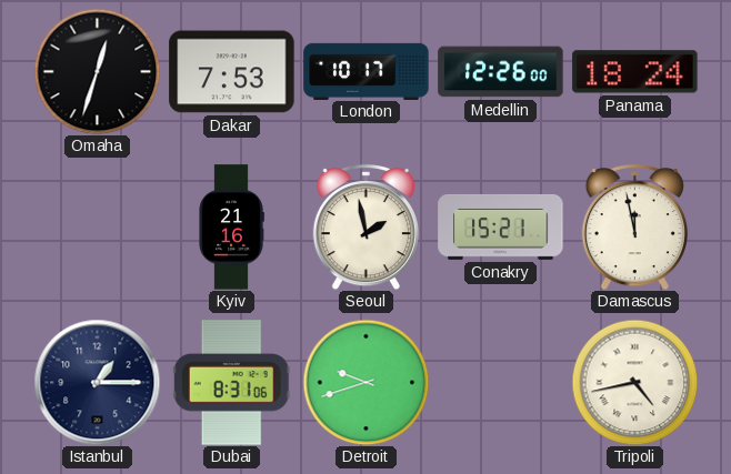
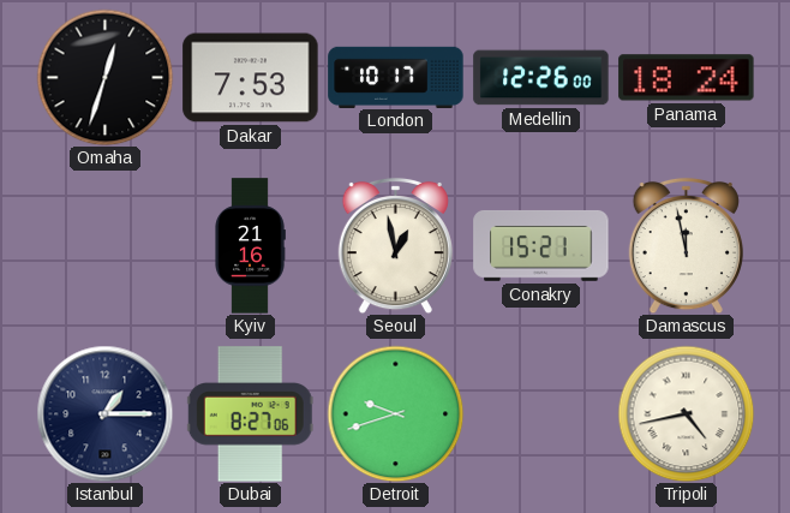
Seoul: 1:58 -> 12:58
Dubai: 8:31 -> 8:27
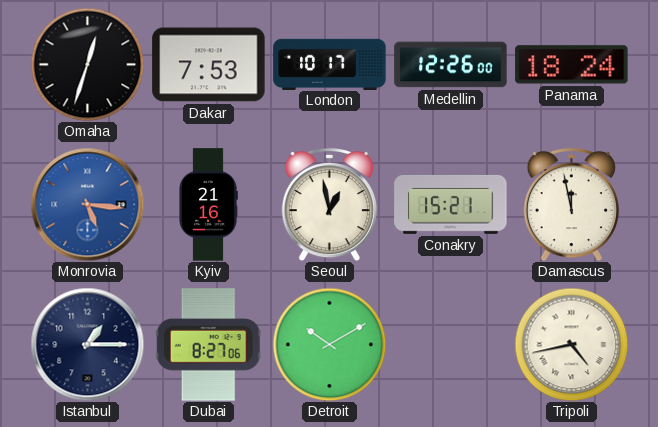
Monrovia: none -> 5:16
Detroit: 9:42 -> 10:10
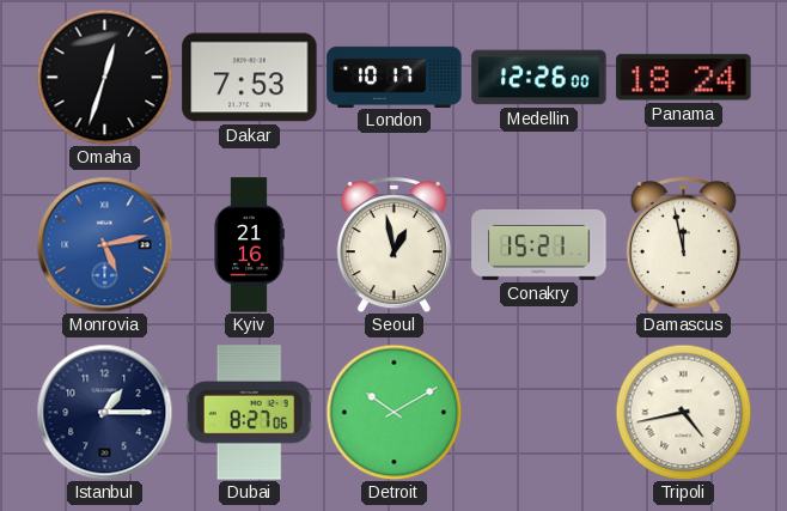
Monrovia: 5:16 -> 5:13
